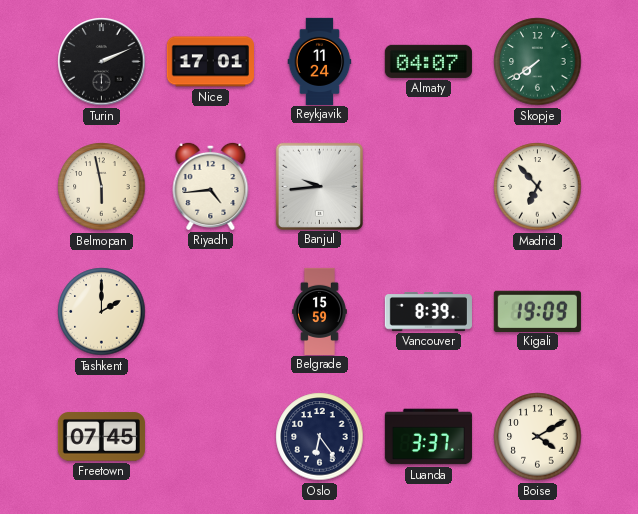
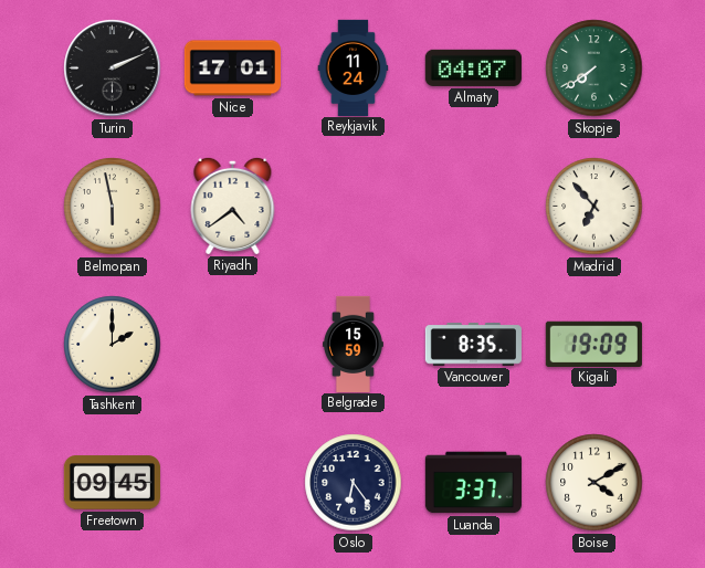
Riyadh: 4:44 -> 4:39
Banjul: 9:44 -> none
Vancouver: 8:39 -> 8:35
Freetown: 07:45 -> 09:45
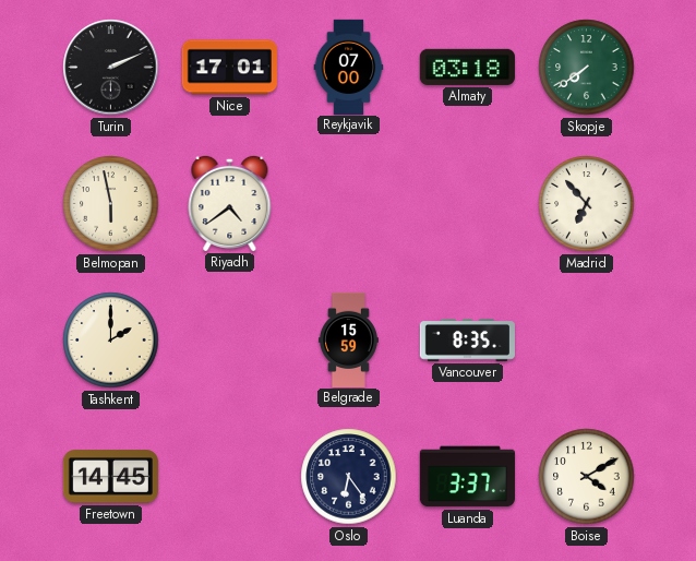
Reykjavik: 11:24 -> 07:00
Almaty: 04:07 -> 03:18
Kigali: 19:09 -> none
Freetown: 09:45 -> 14:45
